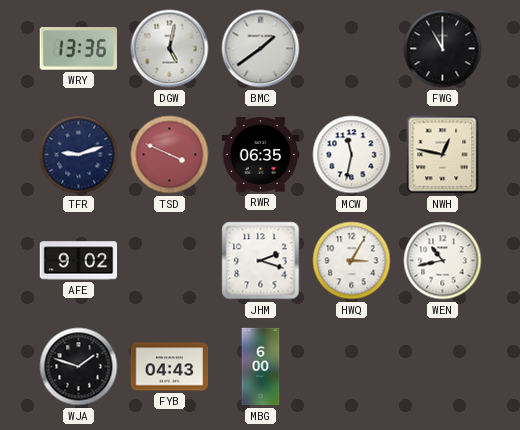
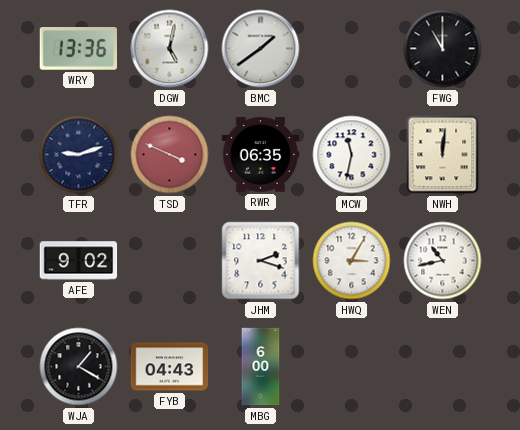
NWH: 12:47 -> 12:01
WJA: 1:48 -> 1:20
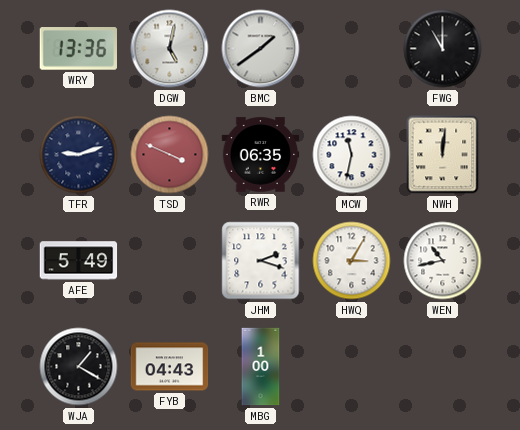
AFE: 9:02 -> 5:49
MBG: 6:00 -> 1:00
